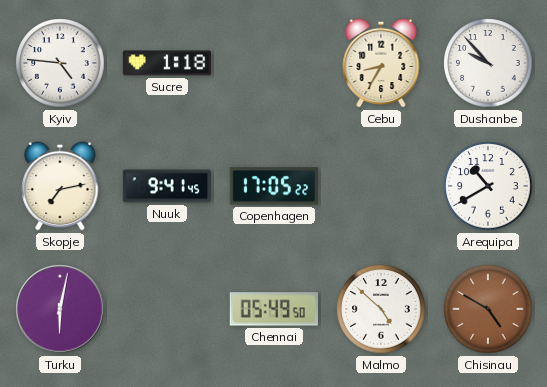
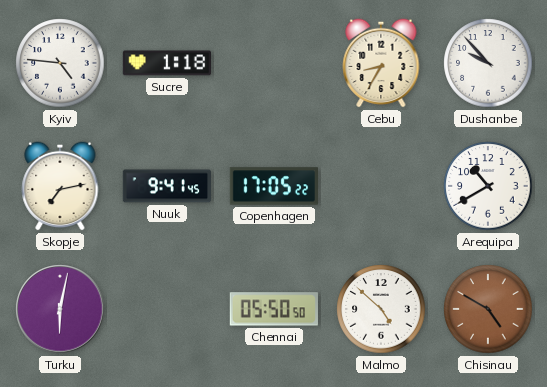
Chennai: 05:49 -> 05:50
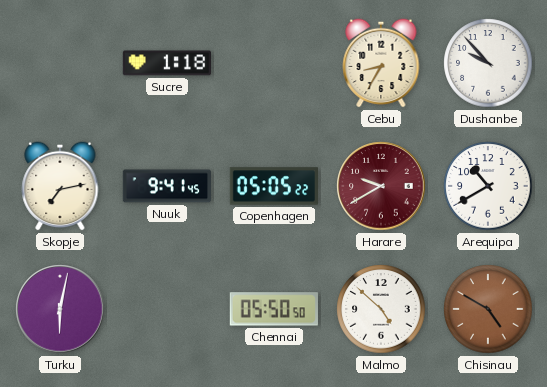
Kyiv: 4:46 -> none
Copenhagen: 17:05 -> 05:05
Harare: none -> 9:40
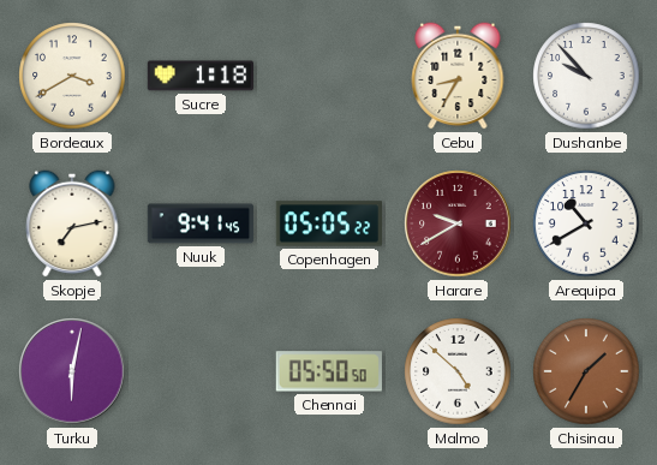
Bordeaux: none -> 3:40
Chisinau: 4:50 -> 1:35
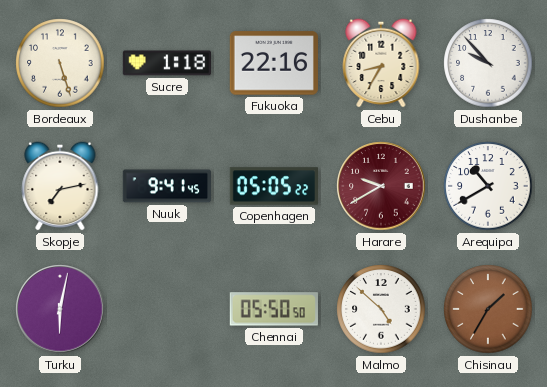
Bordeaux: 3:40 -> 5:27
Fukuoka: none -> 22:16
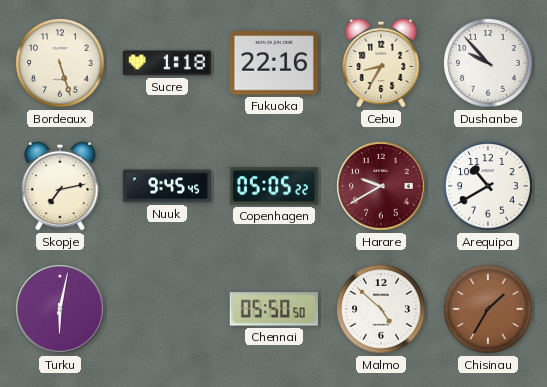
Nuuk: 9:41 -> 9:45
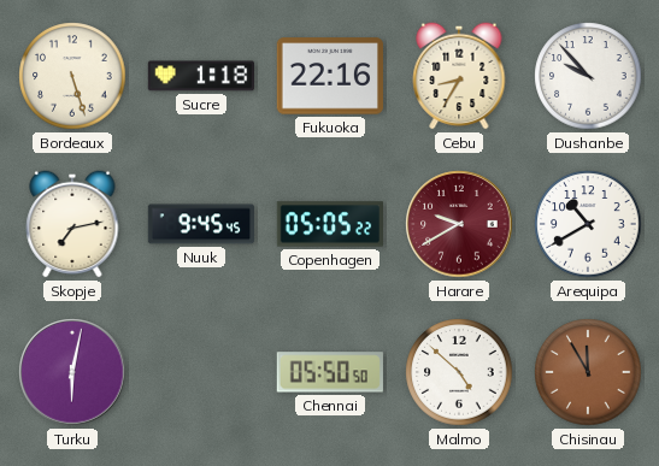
Chisinau: 1:35 -> 11:55
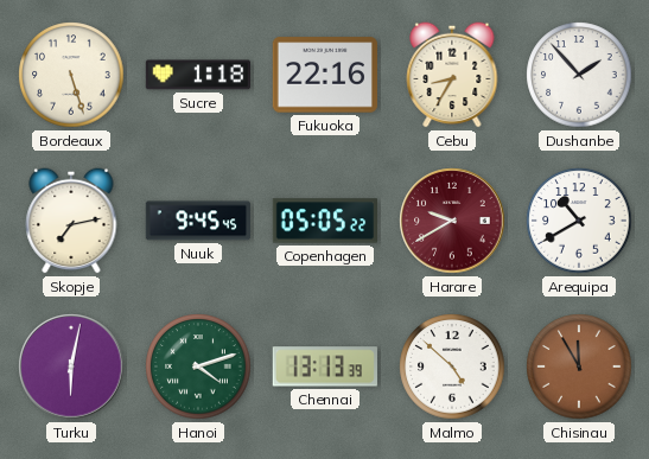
Dushanbe: 9:53 -> 1:53
Hanoi: none -> 4:12
Chennai: 05:50 -> 13:13
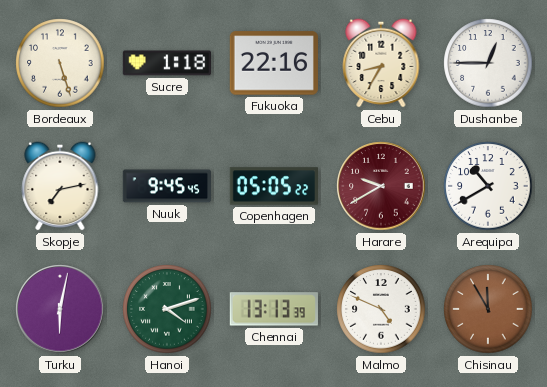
Dushanbe: 1:53 -> 12:45
Malmo: 4:52 -> 4:49
